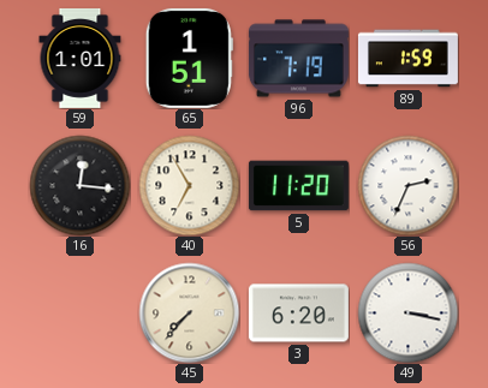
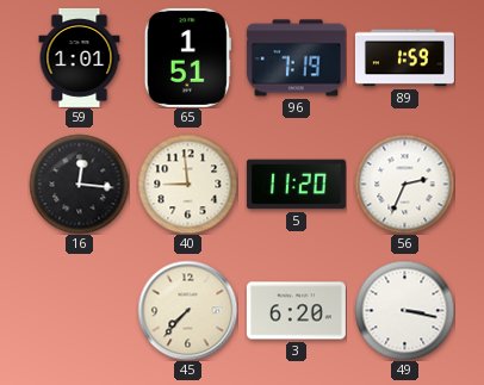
40: 6:55 -> 8:59
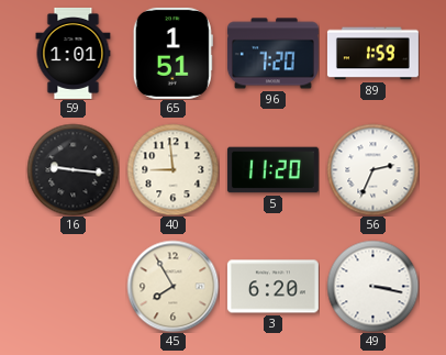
96: 7:19 -> 7:20
16: 12:16 -> 9:16
45: 7:37 -> 7:55
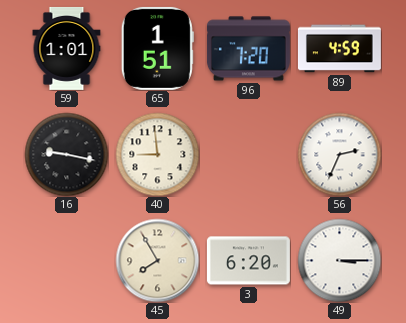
89: 1:59 -> 4:59
16: 9:16 -> 9:17
5: 11:20 -> none
49: 3:17 -> 3:15
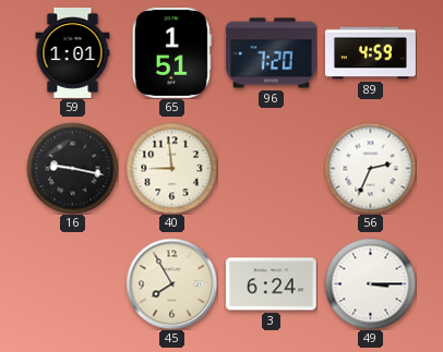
3: 6:20 -> 6:24
